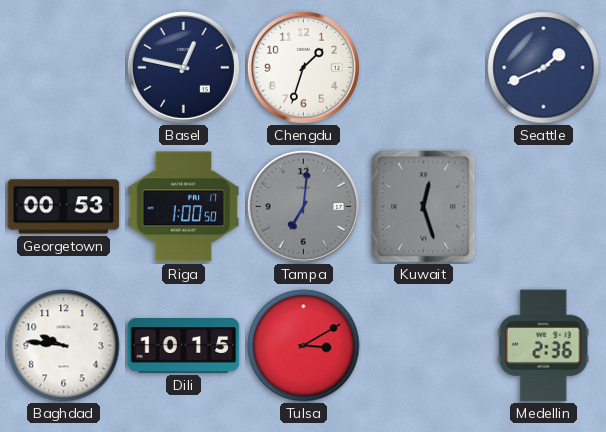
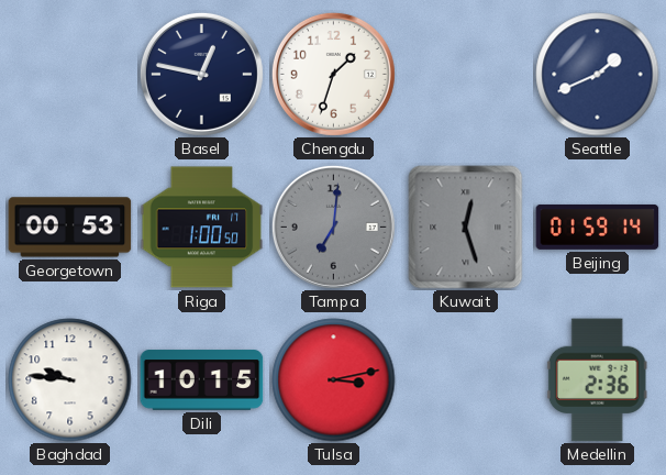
Beijing: none -> 01:59
Tulsa: 3:10 -> 3:13
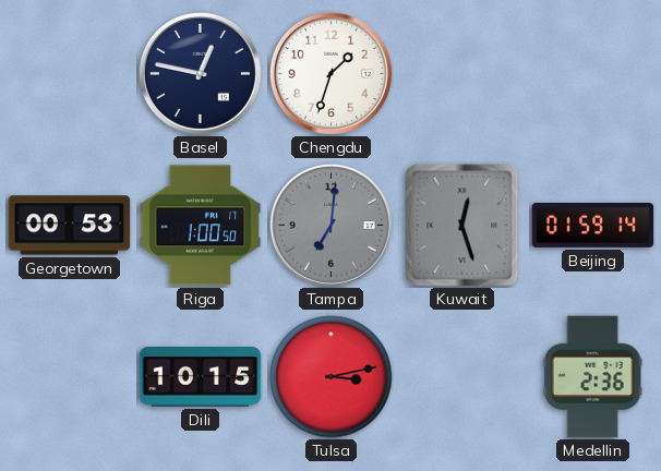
Seattle: 1:41 -> none
Baghdad: 9:46 -> none
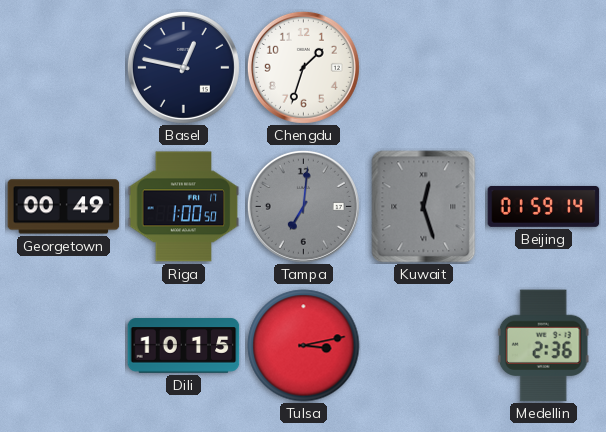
Georgetown: 00:53 -> 00:49
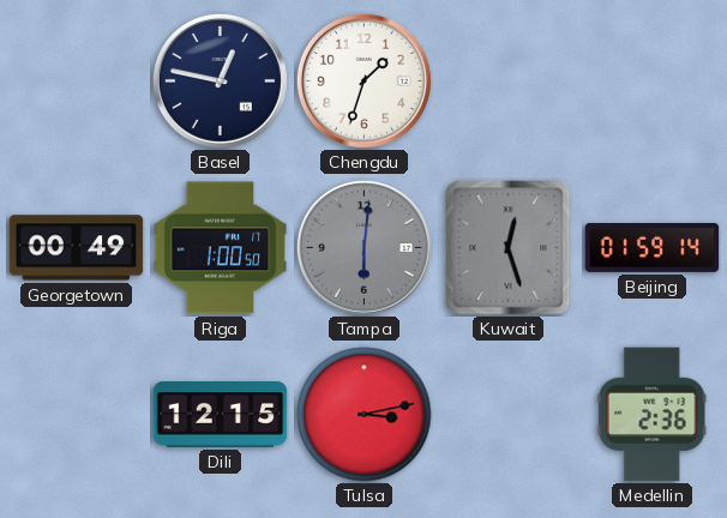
Tampa: 7:01 -> 6:01
Dili: 10:15 -> 12:15
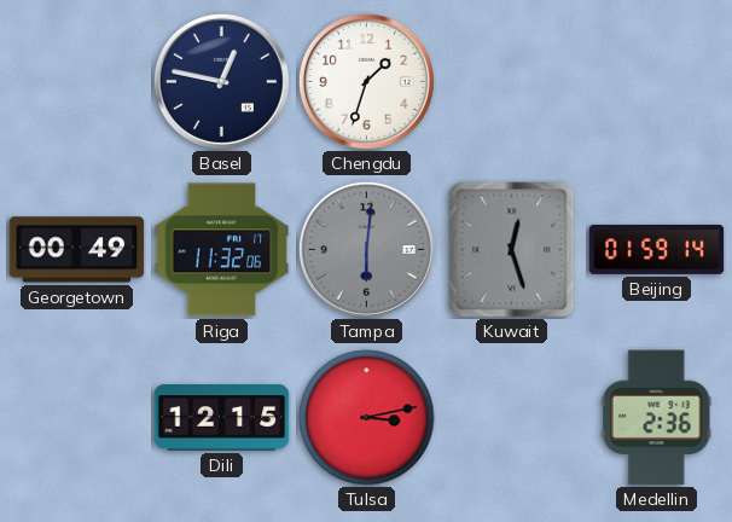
Riga: 1:00 -> 11:32
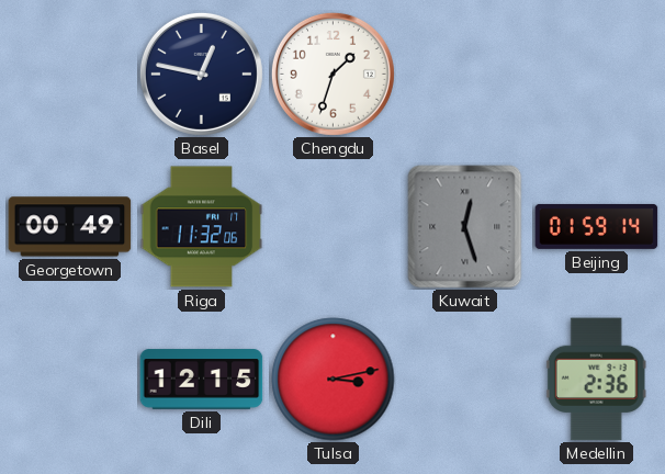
Tampa: 6:01 -> none
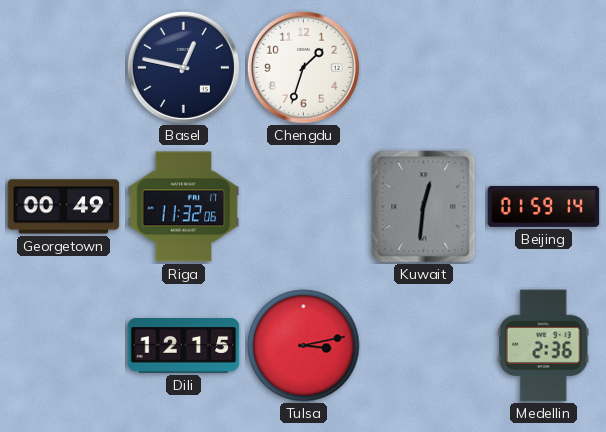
Kuwait: 12:27 -> 12:31
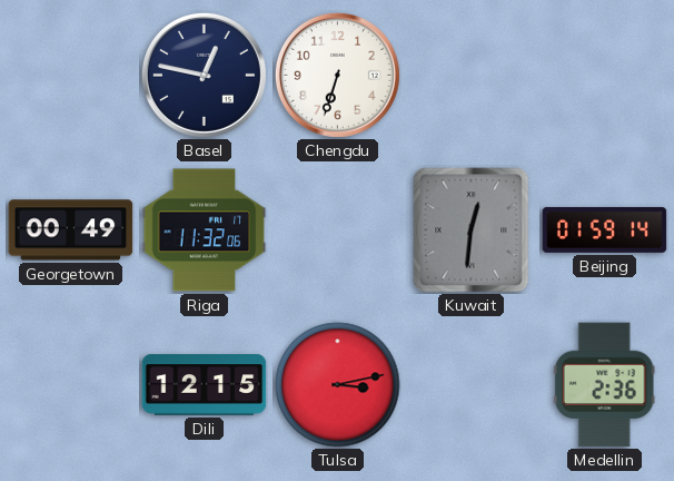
Chengdu: 1:33 -> 6:33
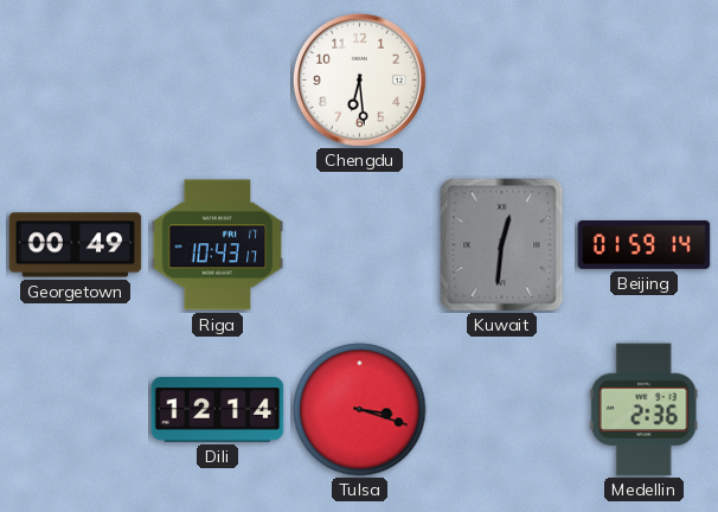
Basel: 12:47 -> none
Chengdu: 6:33 -> 6:29
Riga: 11:32 -> 10:43
Dili: 12:15 -> 12:14
Tulsa: 3:13 -> 3:18
